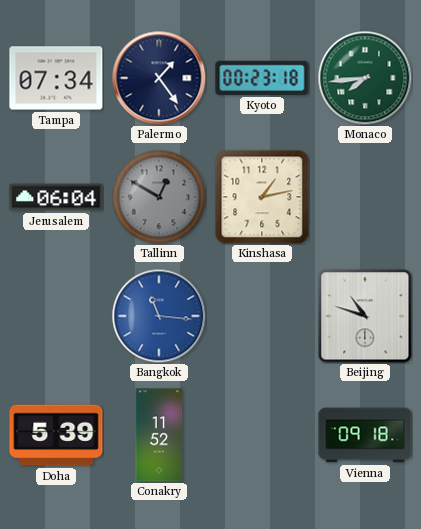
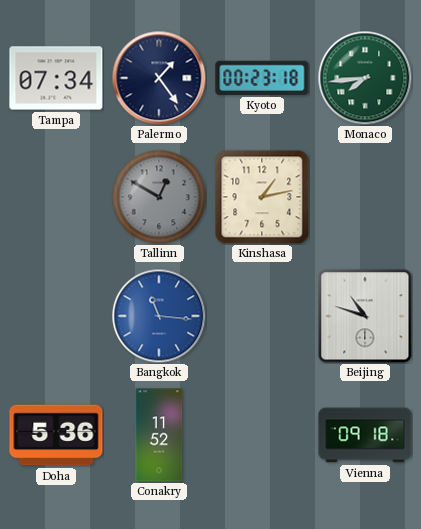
Jerusalem: 06:04 -> none
Doha: 5:39 -> 5:36
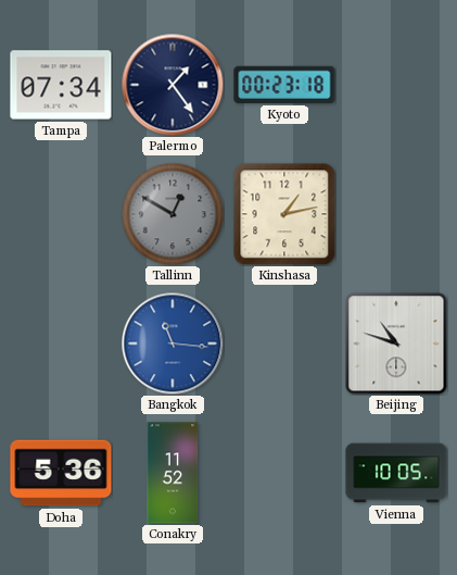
Monaco: 7:44 -> none
Vienna: 09:18 -> 10:05
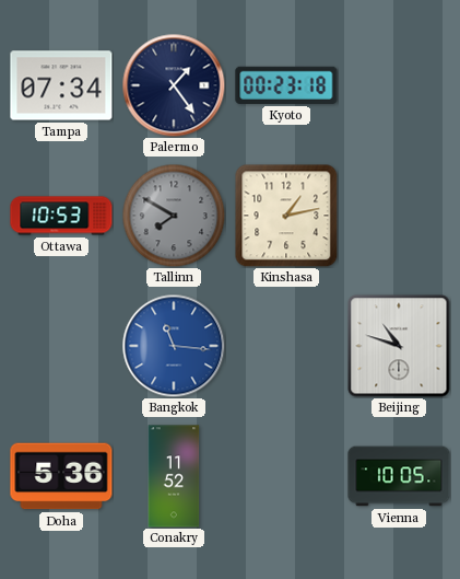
Ottawa: none -> 10:53
Tallinn: 12:50 -> 7:50
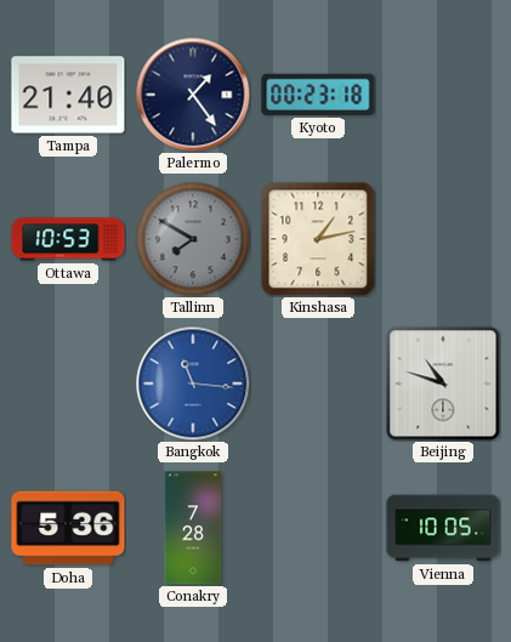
Tampa: 07:34 -> 21:40
Conakry: 11:52 -> 7:28
